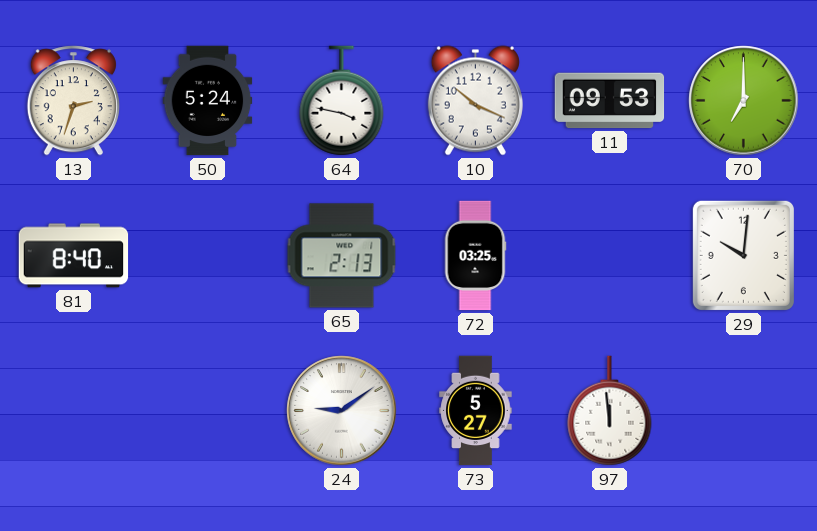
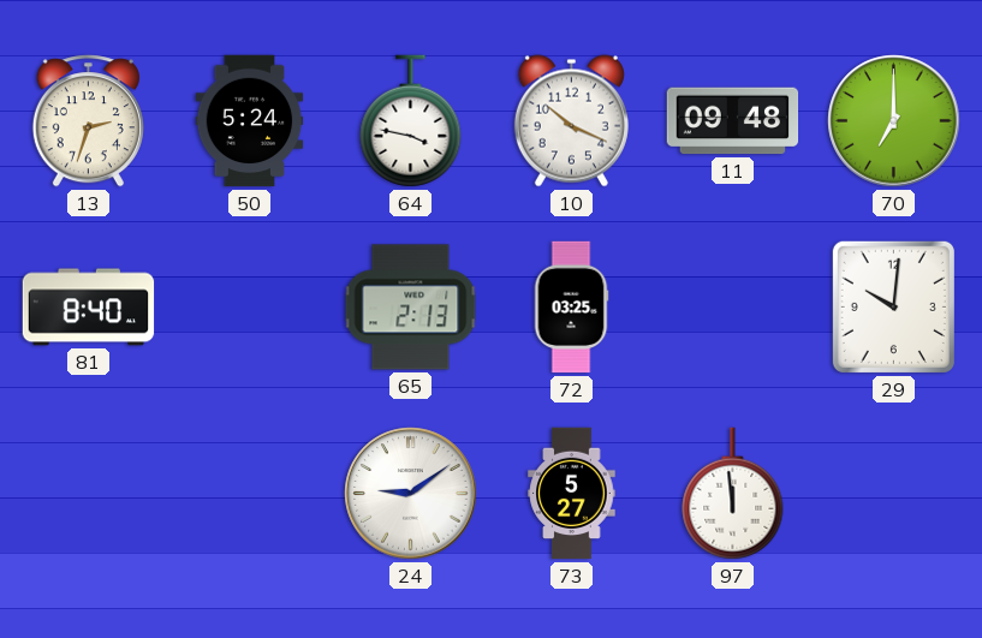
11: 09:53 -> 09:48
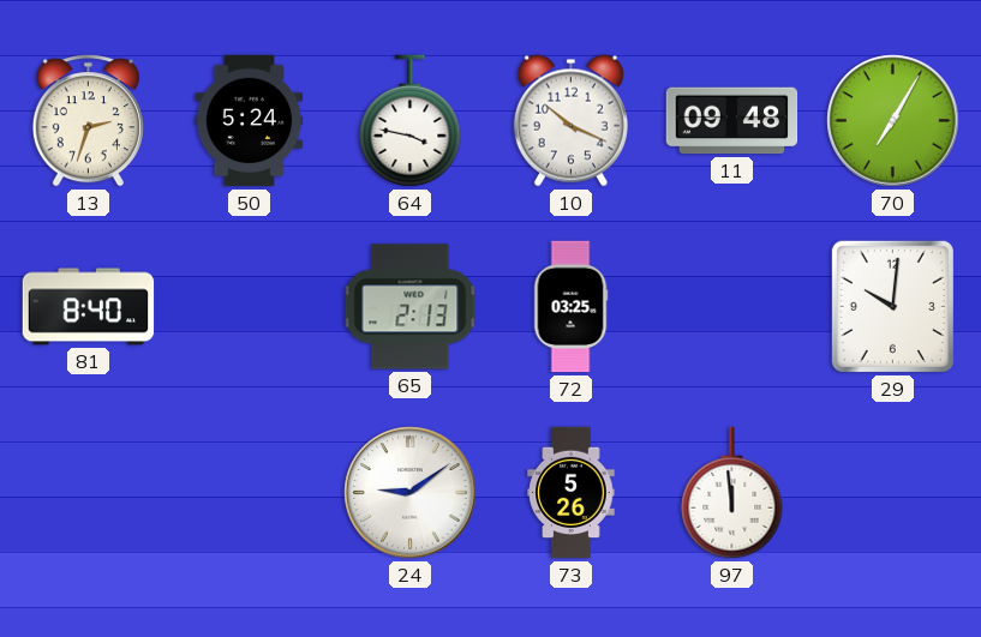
70: 7:00 -> 7:05
73: 5:27 -> 5:26
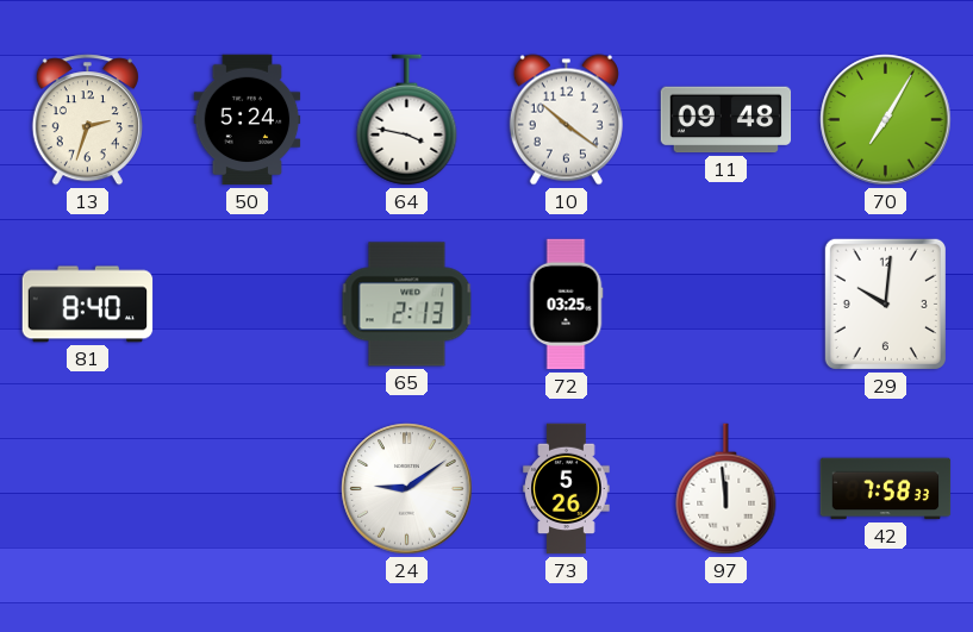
10: 10:19 -> 10:21
42: none -> 7:58
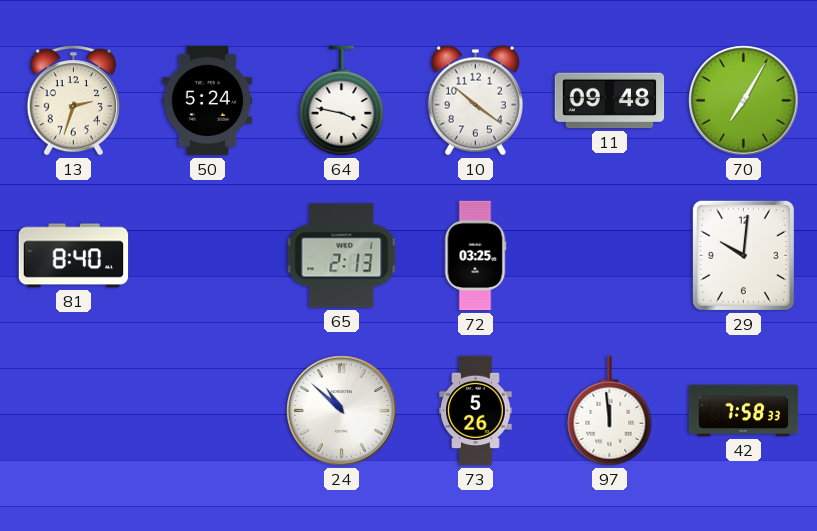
24: 9:09 -> 10:52
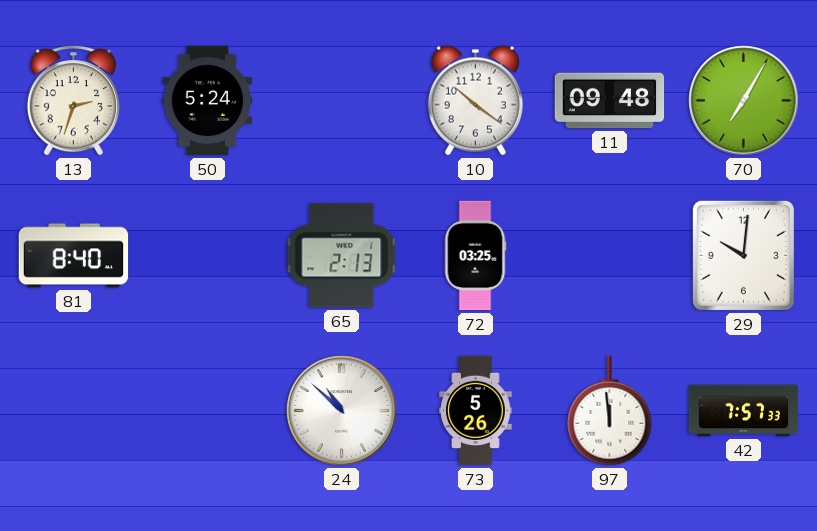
64: 3:47 -> none
42: 7:58 -> 7:57
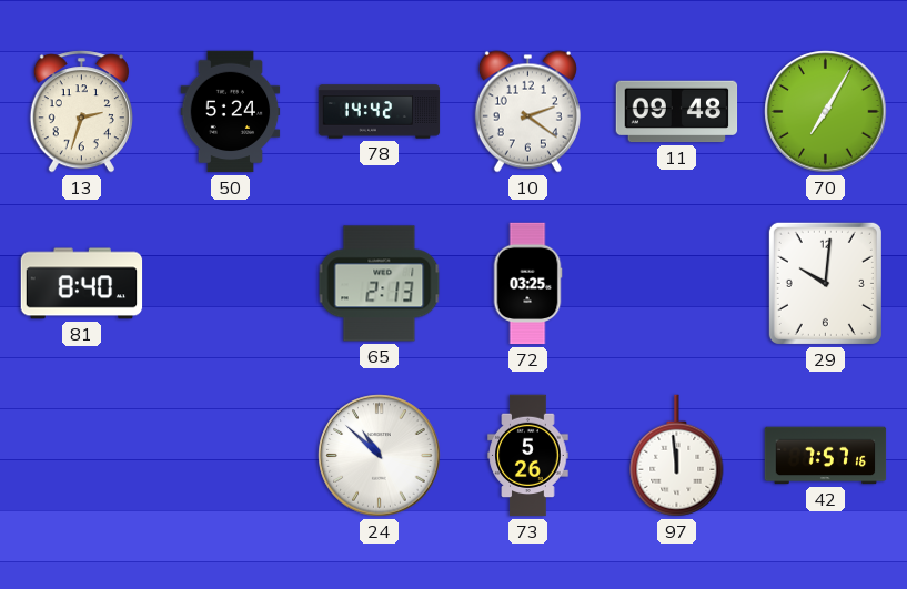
78: none -> 14:42
10: 10:21 -> 2:21
42: 7:57:33 -> 7:57:16
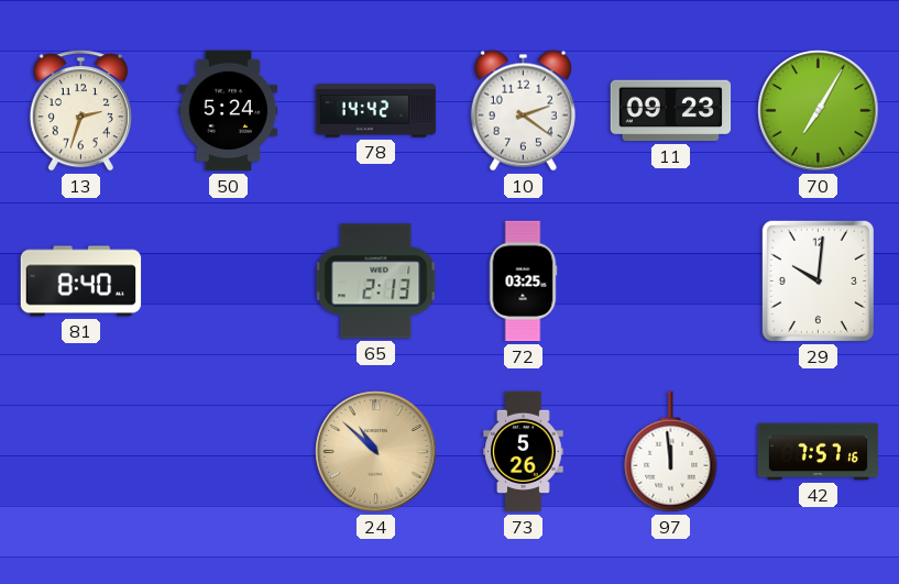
11: 09:48 -> 09:23
24 dial: white -> champagne
